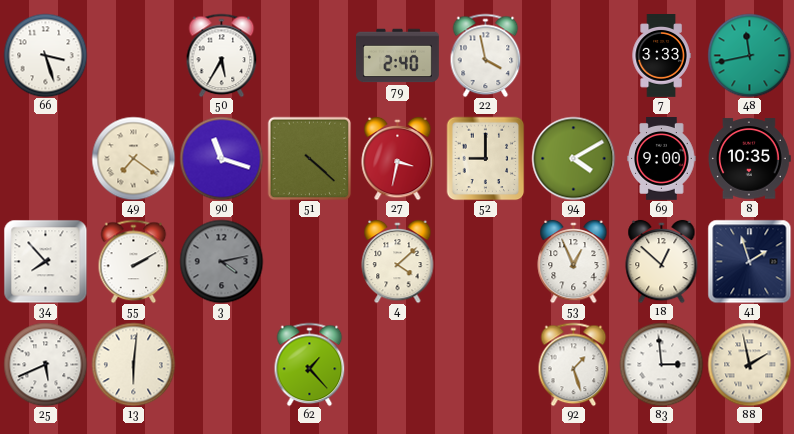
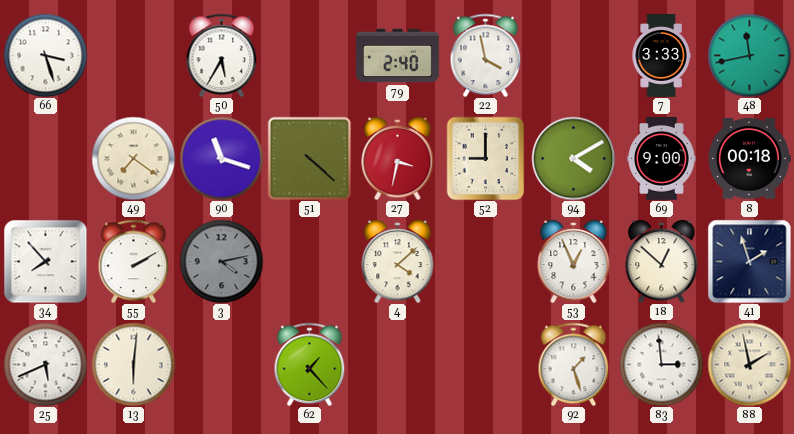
8: 10:35 -> 00:18
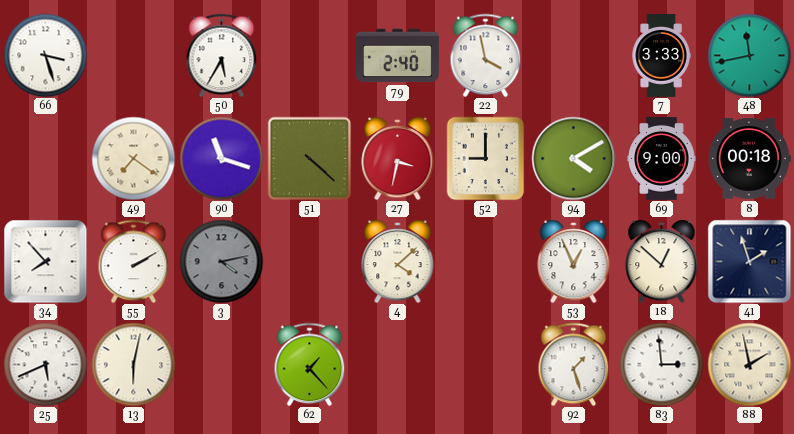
13: 6:01 -> 6:02
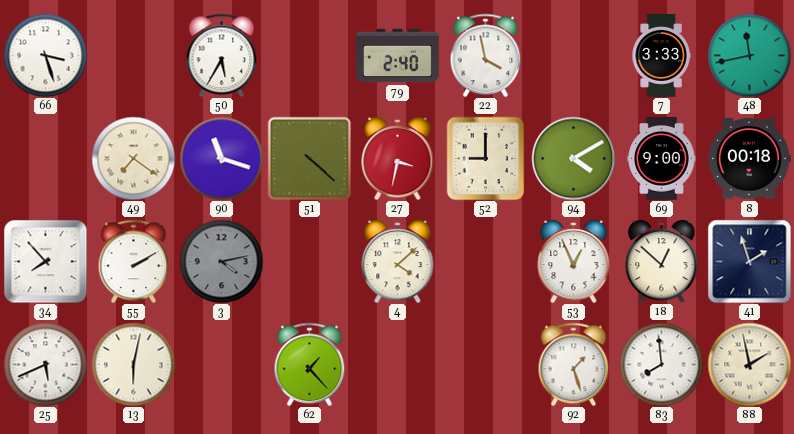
83: 2:59 -> 7:59
